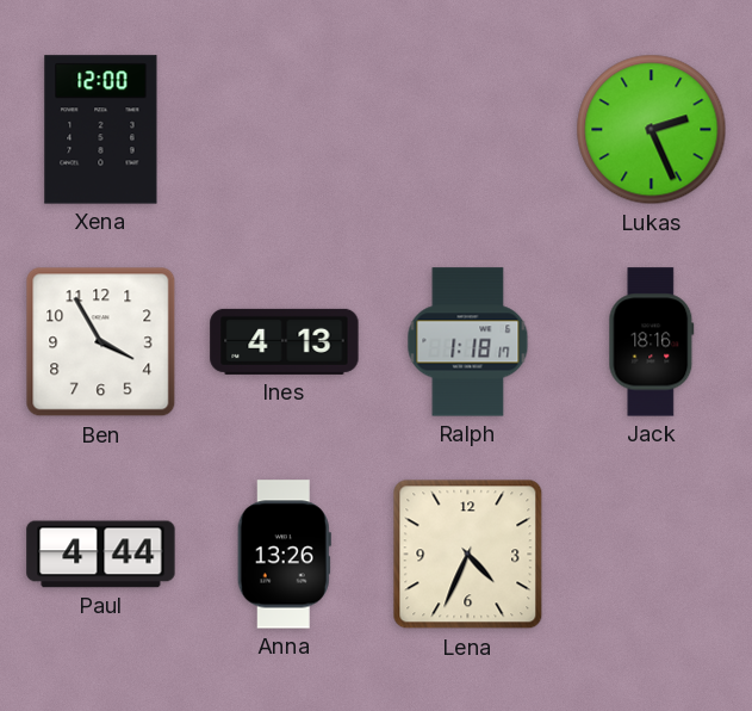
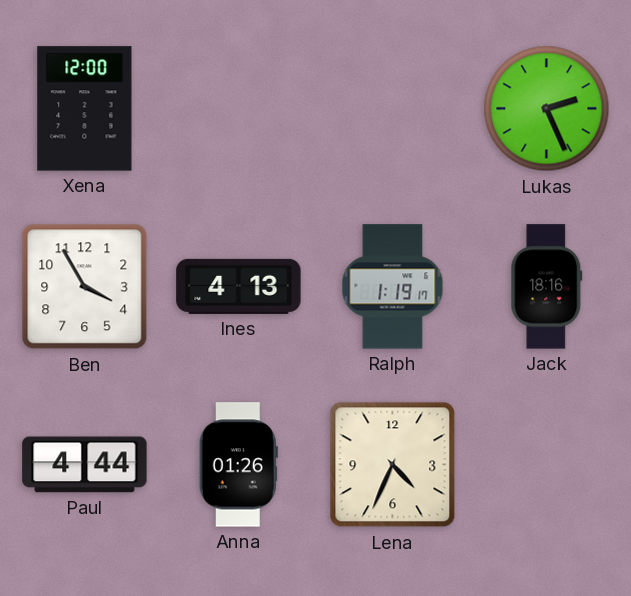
Ralph: 1:18 -> 1:19
Anna: 13:26 -> 01:26
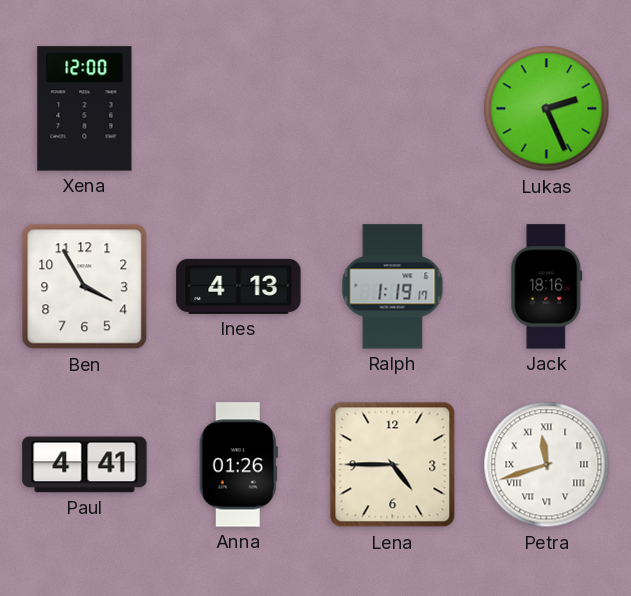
Paul: 4:44 -> 4:41
Lena: 4:34 -> 4:45
Petra: none -> 11:42
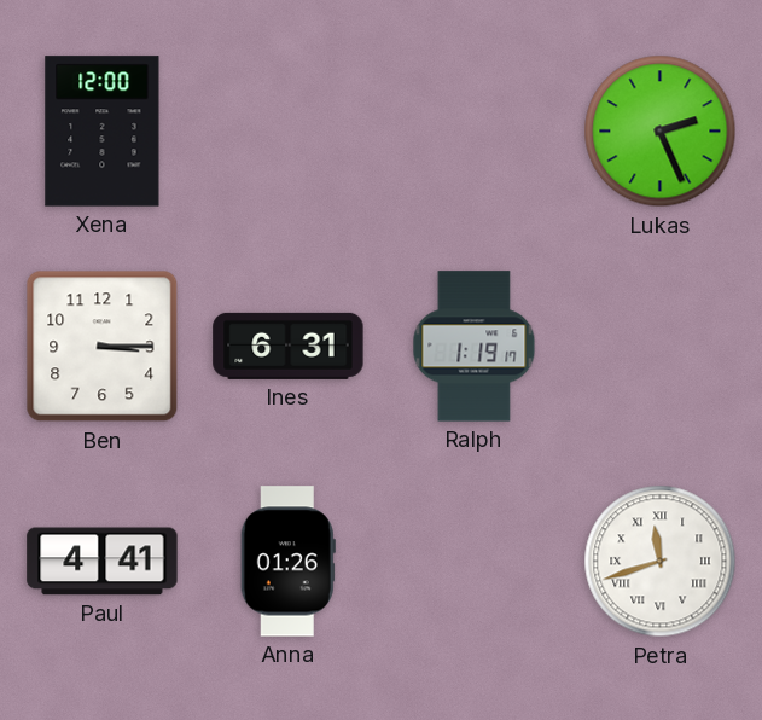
Ben: 3:55 -> 3:15
Ines: 4:13 -> 6:31
Jack: 18:16 -> none
Lena: 4:45 -> none
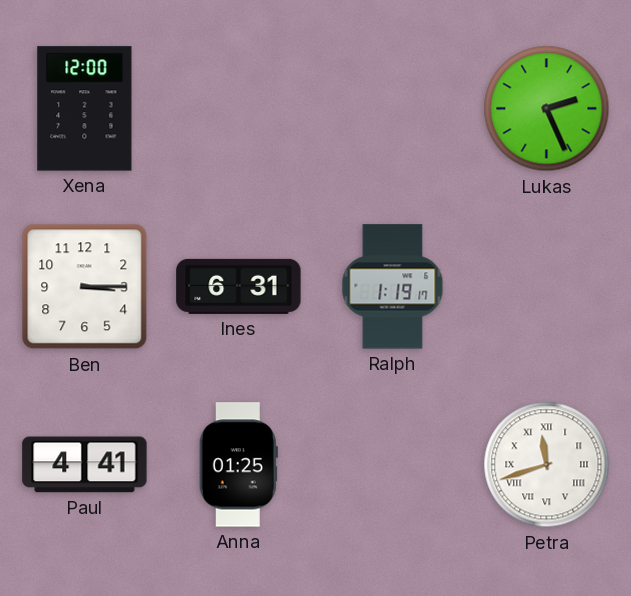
Anna: 01:26 -> 01:25
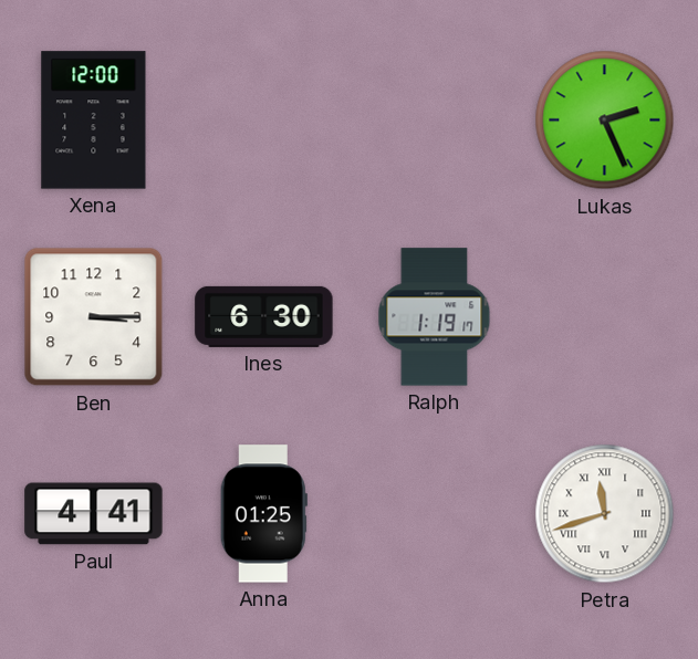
Ines: 6:31 -> 6:30
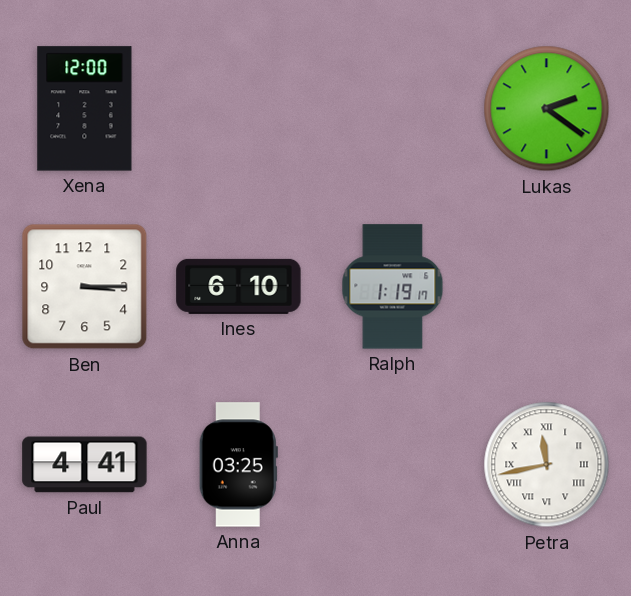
Lukas: 2:26 -> 2:21
Ines: 6:30 -> 6:10
Anna: 01:25 -> 03:25
Petra: 11:42 -> 11:43
